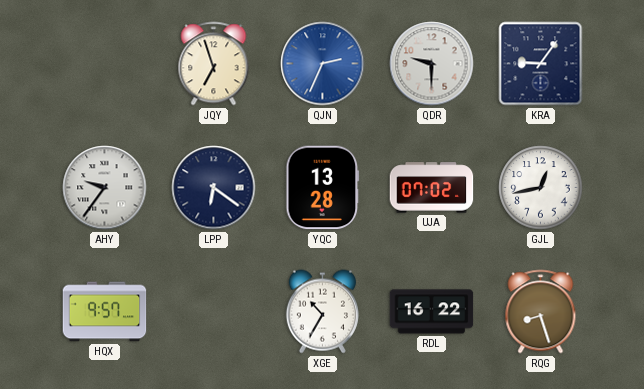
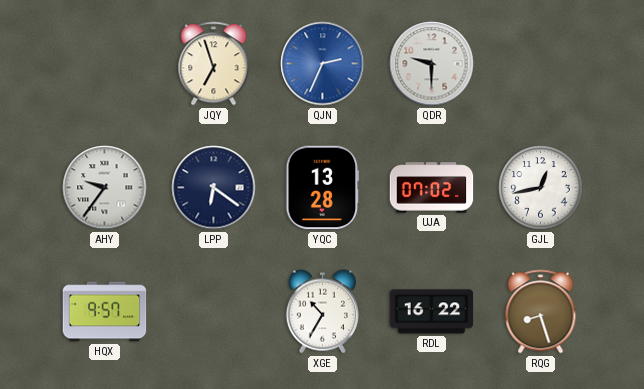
KRA: 9:06 -> none
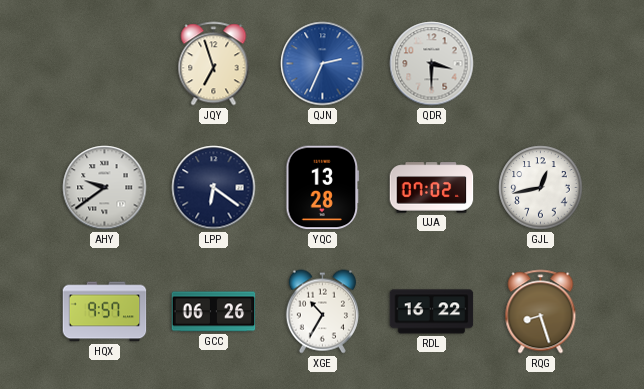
QDR: 9:30 -> 3:30
AHY: 9:36 -> 9:39
GCC: none -> 06:26
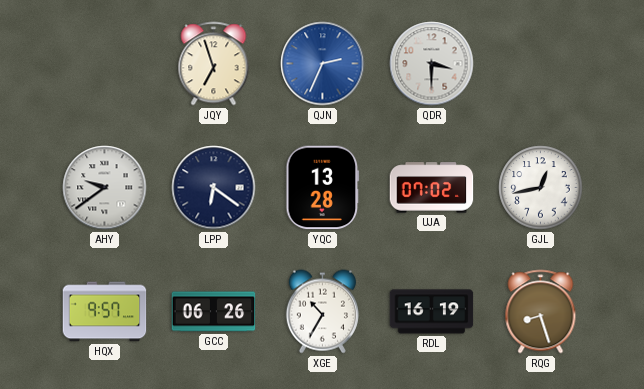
RDL: 16:22 -> 16:19
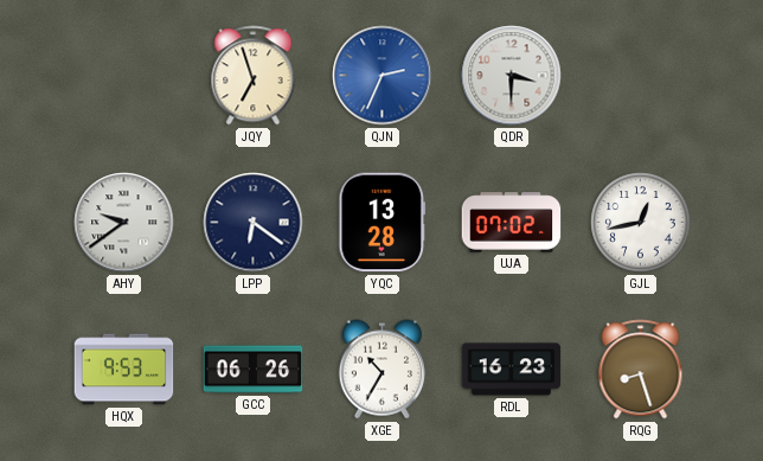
HQX: 9:57 -> 9:53
RDL: 16:19 -> 16:23
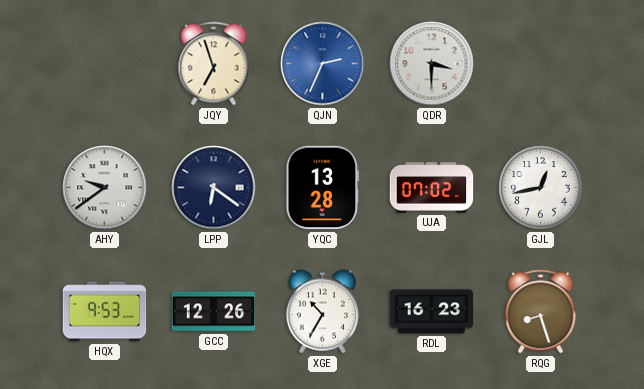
GCC: 06:26 -> 12:26
